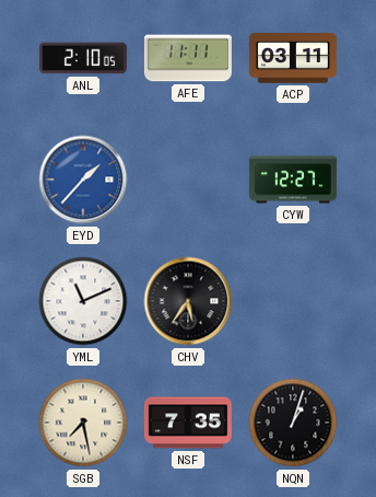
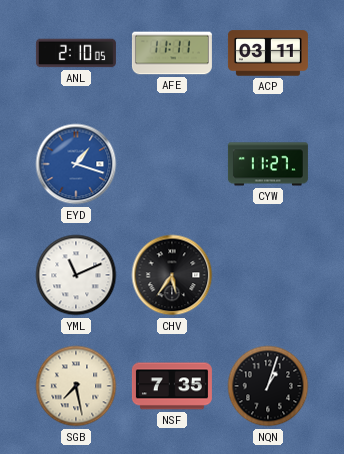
EYD: 1:37 -> 1:18
CYW: 12:27 -> 11:27
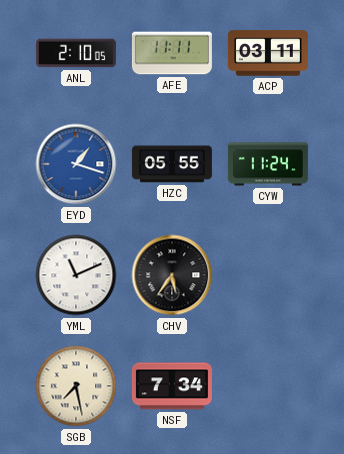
HZC: none -> 05:55
CYW: 11:27 -> 11:24
NSF: 7:35 -> 7:34
NQN: 1:03 -> none
